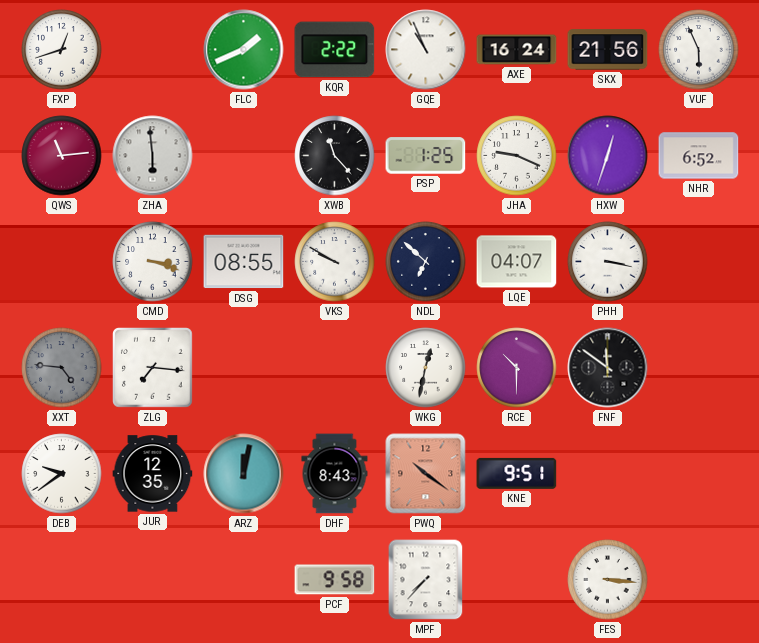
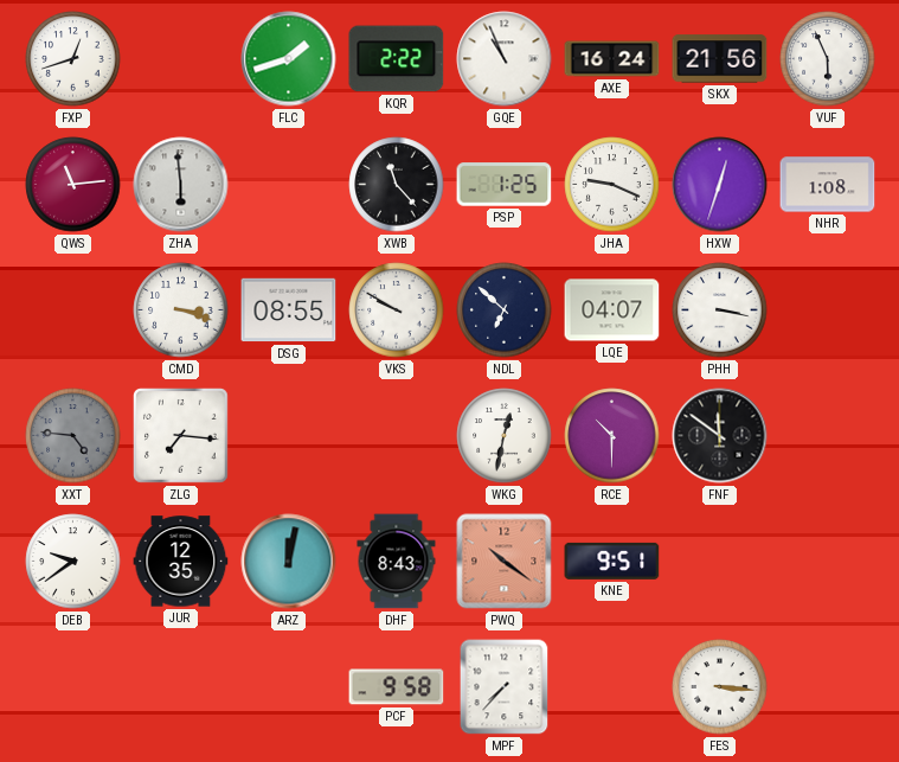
FLC: 1:41 -> 1:42
NHR: 6:52 -> 1:08
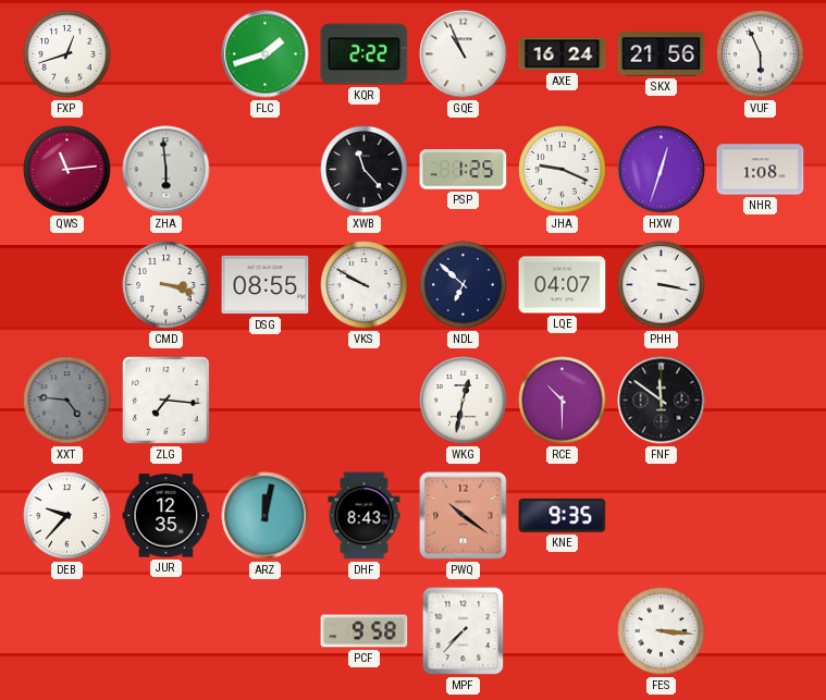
DEB: 9:39 -> 9:37
KNE: 9:51 -> 9:35
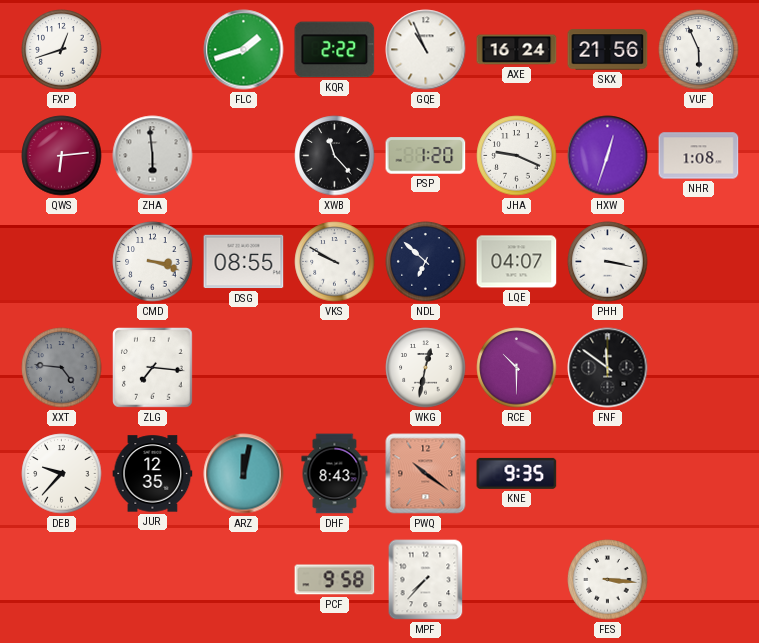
QWS: 11:14 -> 6:14
PSP: 1:25 -> 1:20
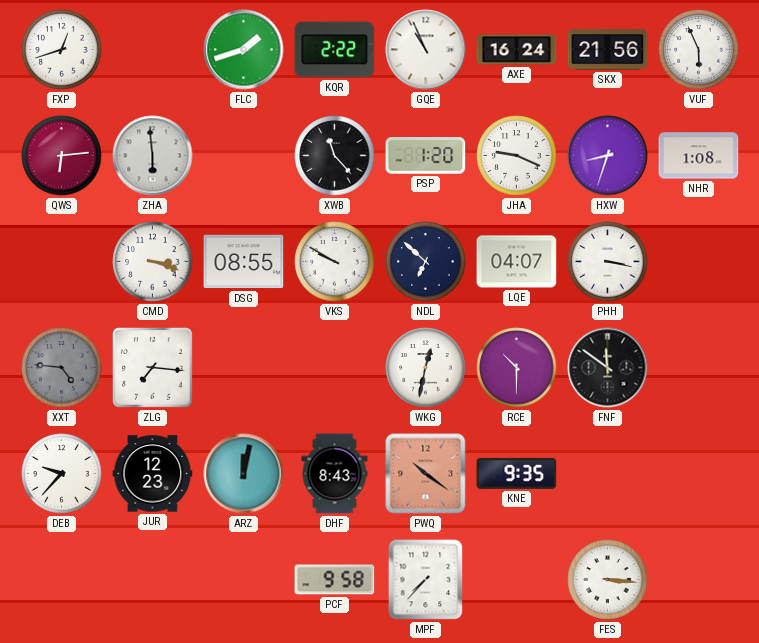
HXW: 12:33 -> 8:33
JUR: 12:35 -> 12:23
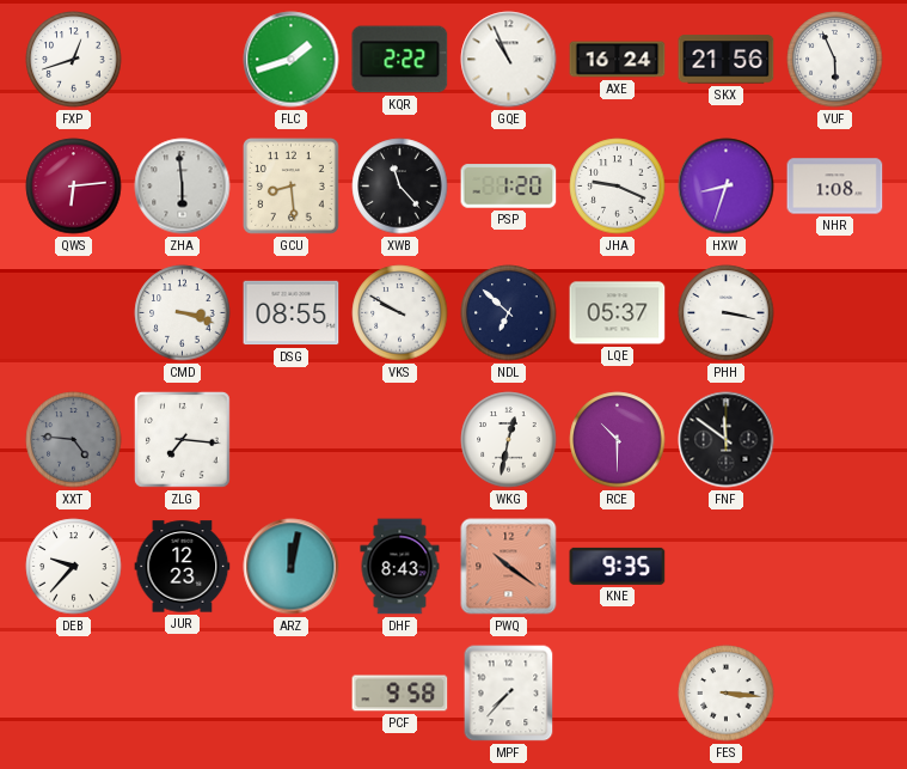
GCU: none -> 8:29
LQE: 04:07 -> 05:37
